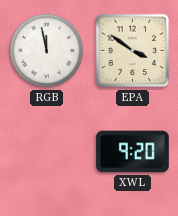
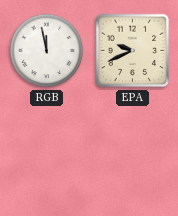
EPA: 3:51 -> 9:41
XWL: 9:20 -> none
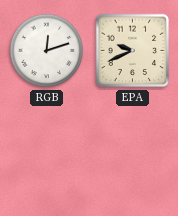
RGB: 11:58 -> 12:12
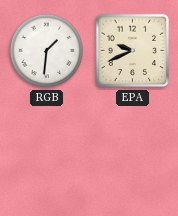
RGB: 12:12 -> 1:31
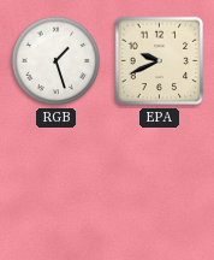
RGB: 1:31 -> 1:27
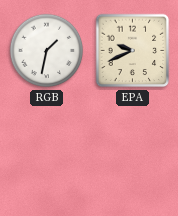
RGB: 1:27 -> 1:32
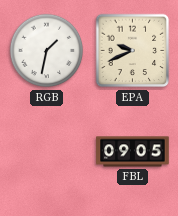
FBL: none -> 09:05
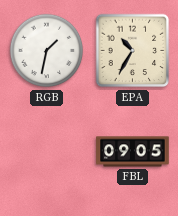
EPA: 9:41 -> 10:35
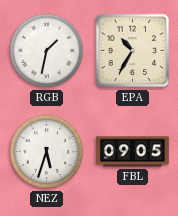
NEZ: none -> 5:33
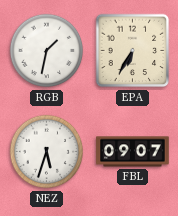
EPA: 10:35 -> 6:35
FBL: 09:05 -> 09:07
